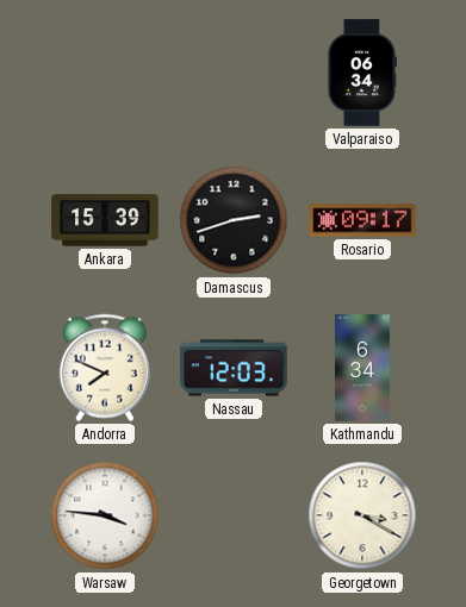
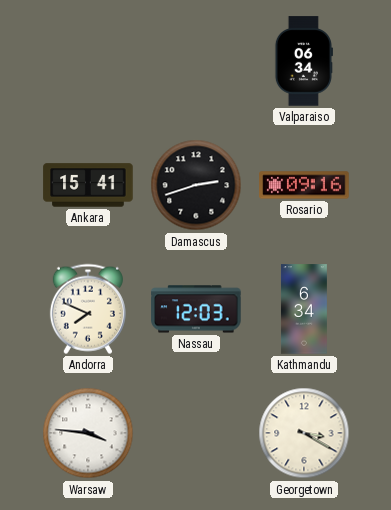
Ankara: 15:39 -> 15:41
Rosario: 09:17 -> 09:16
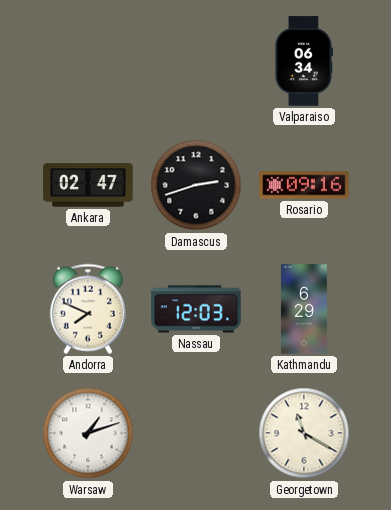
Ankara: 15:41 -> 02:47
Kathmandu: 6:34 -> 6:29
Warsaw: 3:46 -> 1:12
Georgetown: 3:20 -> 11:20
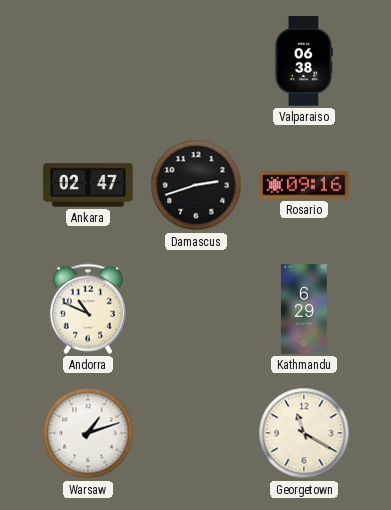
Valparaiso: 06:34 -> 06:38
Andorra: 7:49 -> 10:49
Nassau: 12:03 -> none
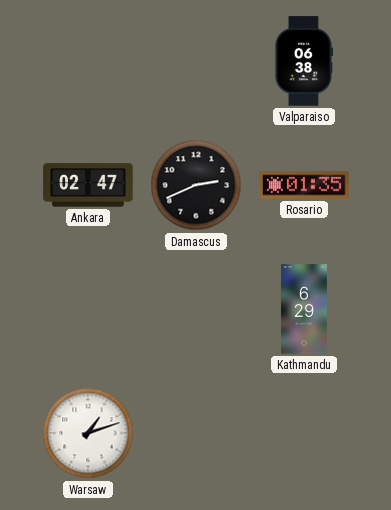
Damascus: 2:42 -> 2:41
Rosario: 09:16 -> 01:35
Andorra: 10:49 -> none
Georgetown: 11:20 -> none
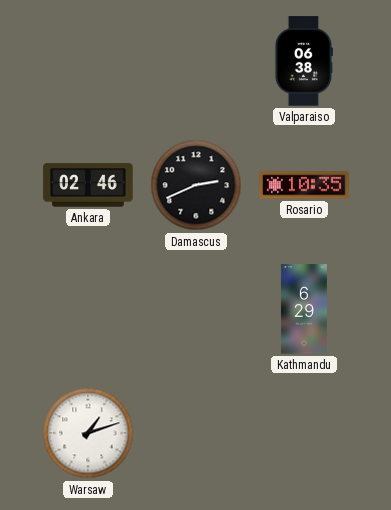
Ankara: 02:47 -> 02:46
Rosario: 01:35 -> 10:35
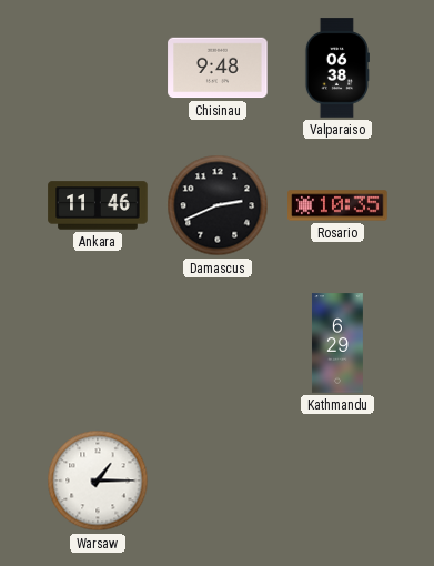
Chisinau: none -> 9:48
Ankara: 02:46 -> 11:46
Warsaw: 1:12 -> 1:15
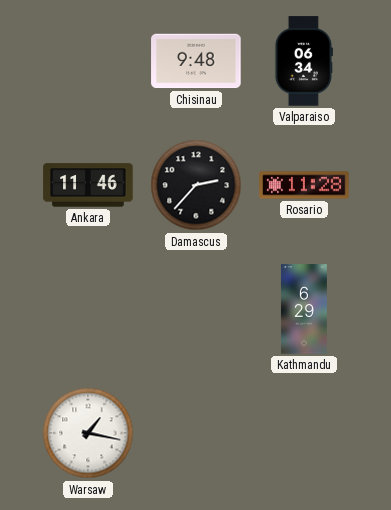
Valparaiso: 06:38 -> 06:34
Damascus: 2:41 -> 2:37
Rosario: 10:35 -> 11:28
Warsaw: 1:15 -> 1:17
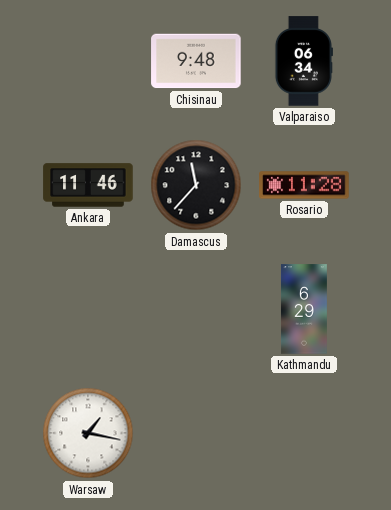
Damascus: 2:37 -> 11:37
